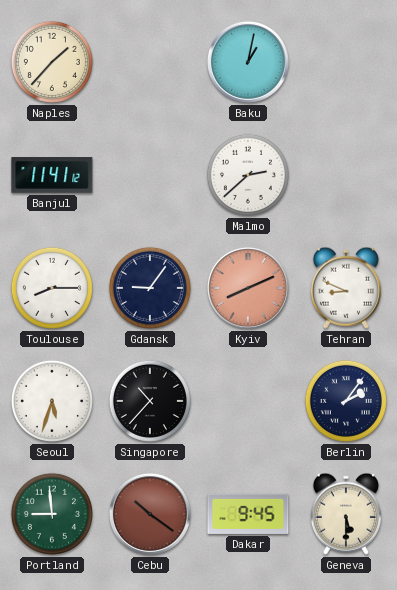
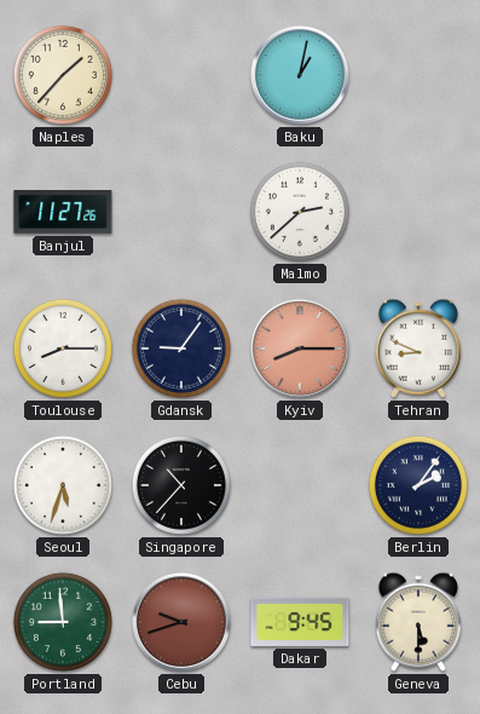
Banjul: 11:41 -> 11:27
Kyiv: 8:11 -> 8:15
Cebu: 10:21 -> 9:42
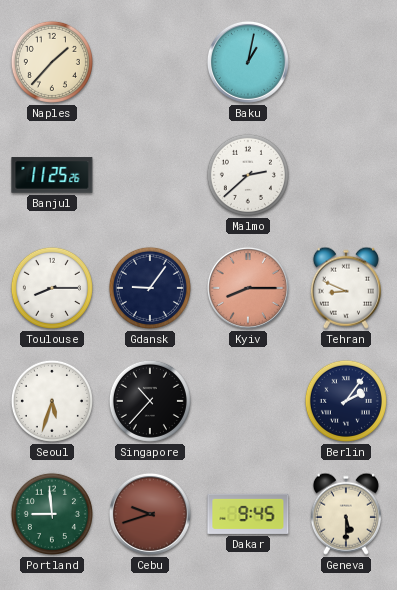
Banjul: 11:27 -> 11:25
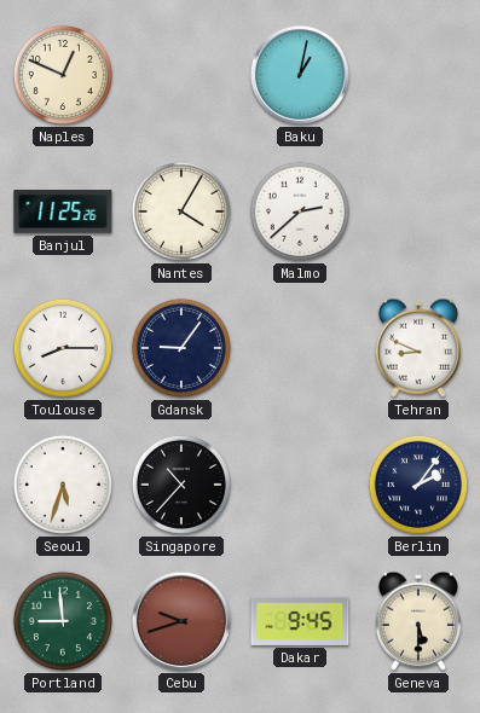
Naples: 1:37 -> 12:49
Nantes: none -> 4:05
Kyiv: 8:15 -> none
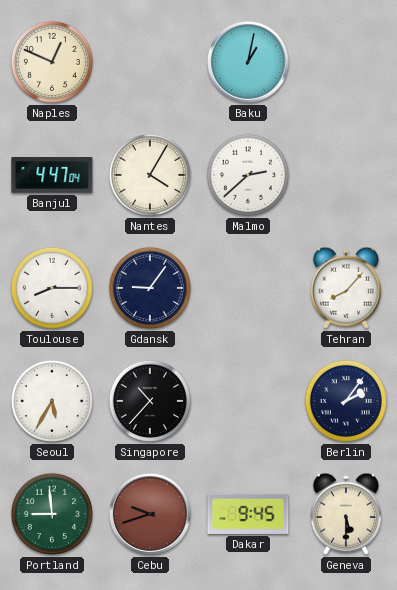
Banjul: 11:25 -> 4:47
Tehran: 8:49 -> 8:07
Seoul: 5:33 -> 5:35
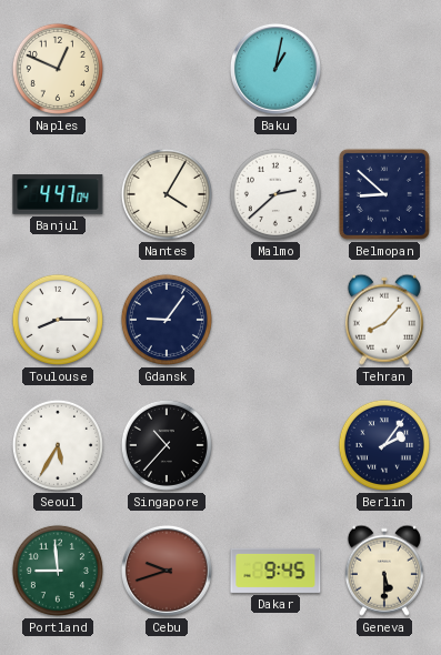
Belmopan: none -> 8:52
